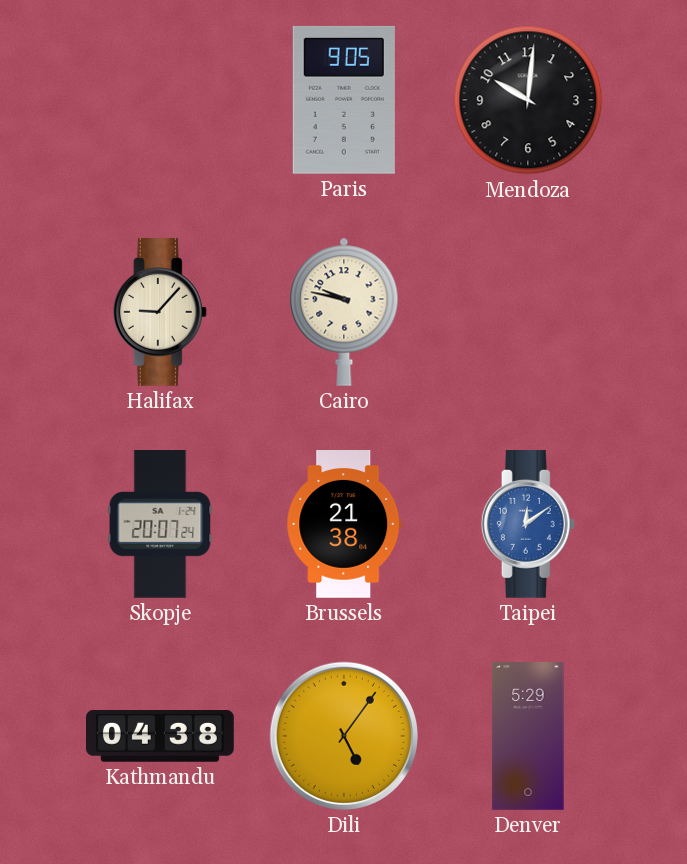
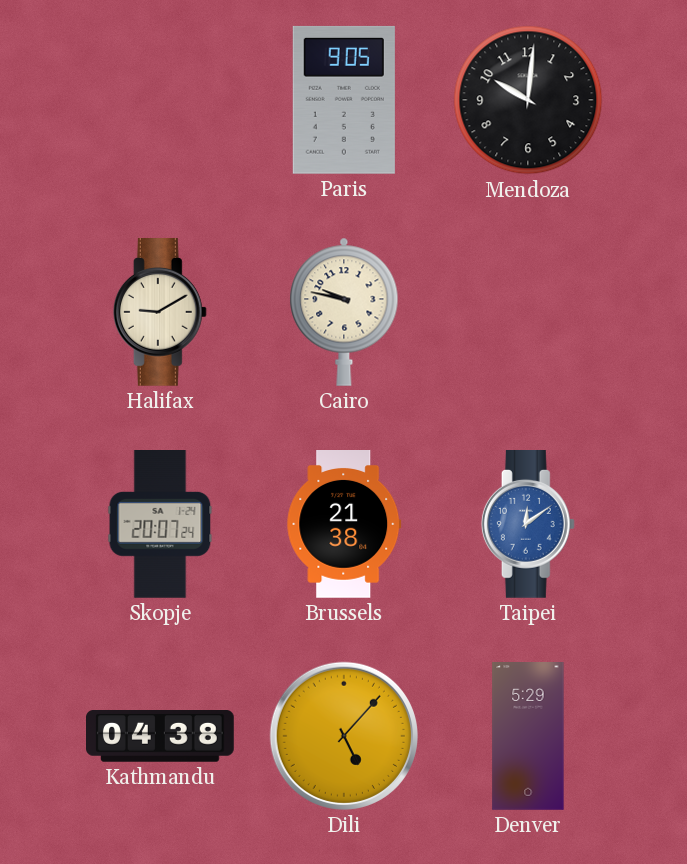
Halifax: 9:07 -> 9:10
Dili: 5:06 -> 5:07
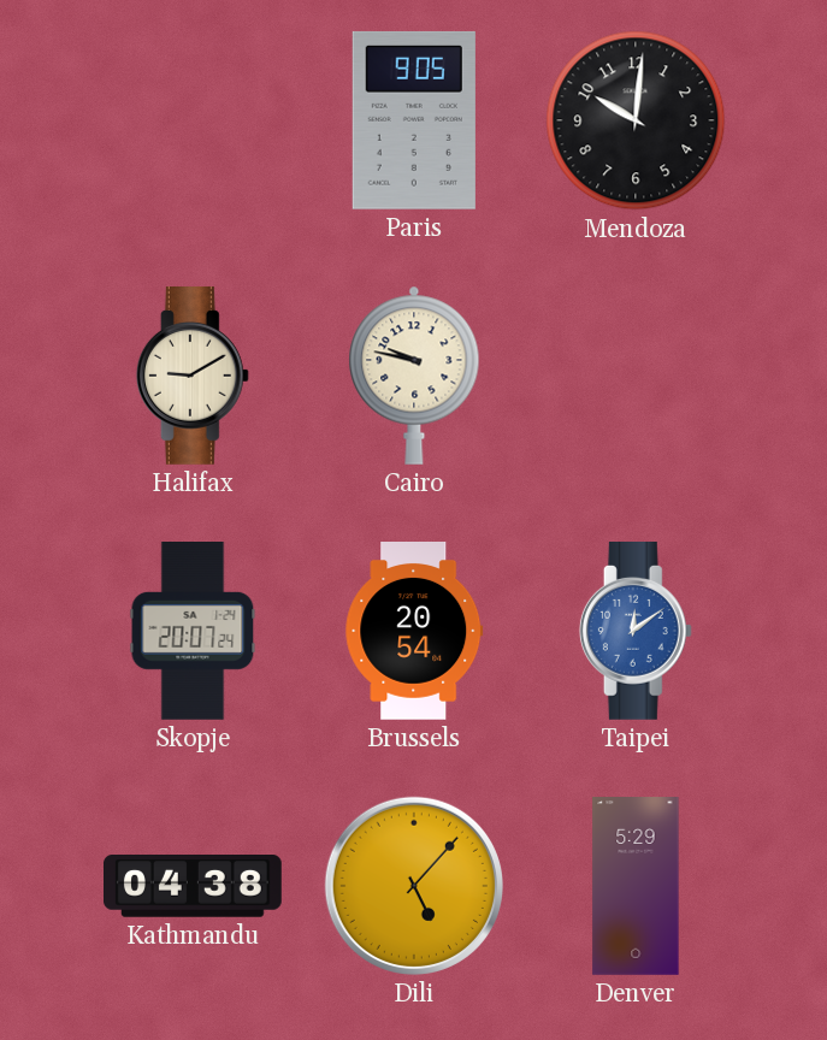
Brussels: 21:38 -> 20:54
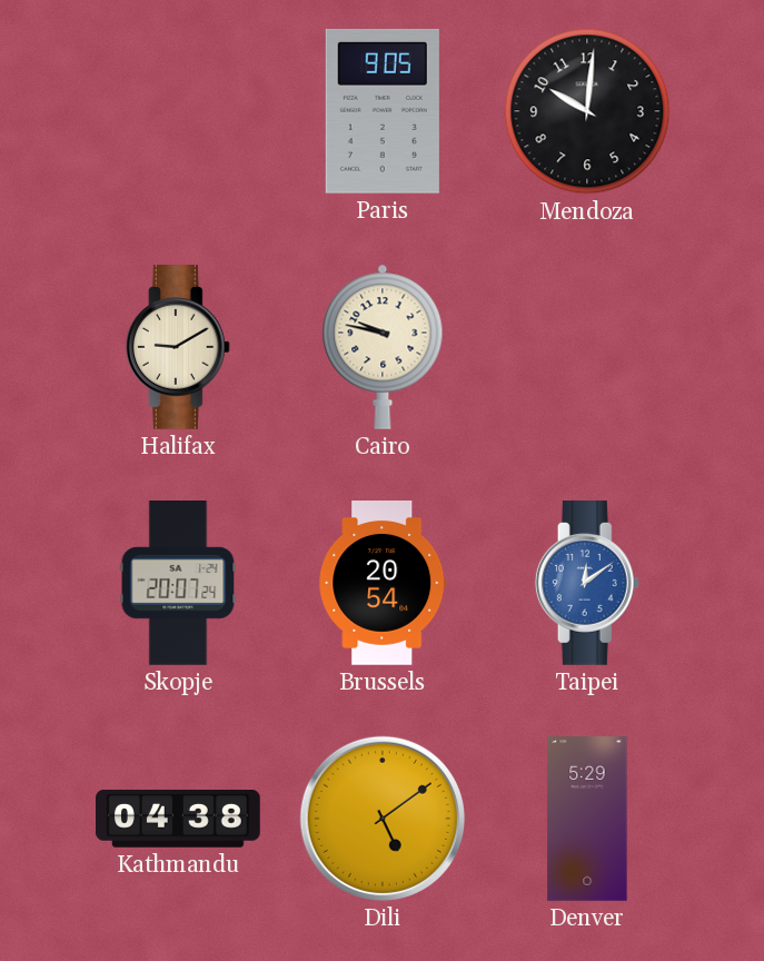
Dili: 5:07 -> 5:09
